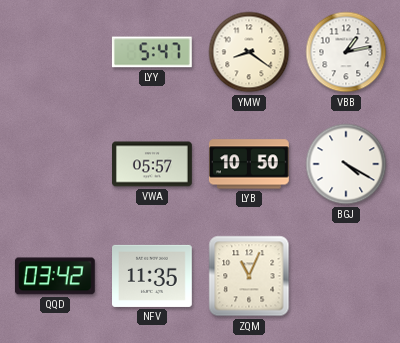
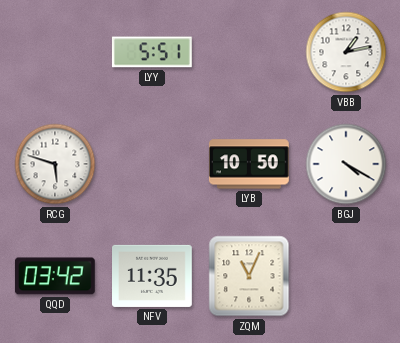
LYY: 5:47 -> 5:51
YMW: 8:21 -> none
RCG: none -> 5:48
VWA: 05:57 -> none
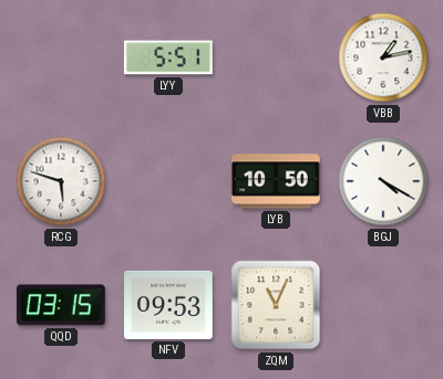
QQD: 03:42 -> 03:15
NFV: 11:35 -> 09:53
